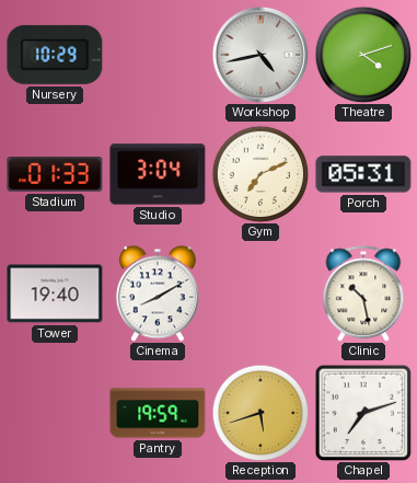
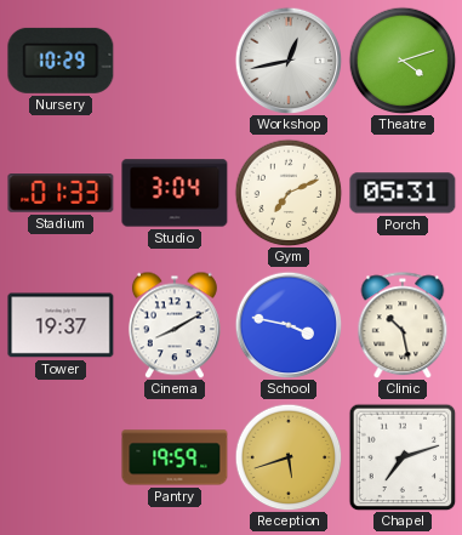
Workshop: 4:43 -> 12:43
Tower: 19:40 -> 19:37
School: none -> 3:47
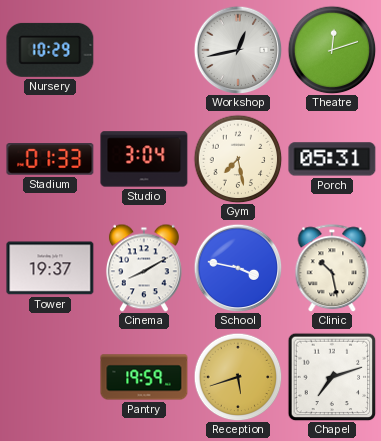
Theatre: 4:12 -> 12:12
Gym: 7:11 -> 7:28
